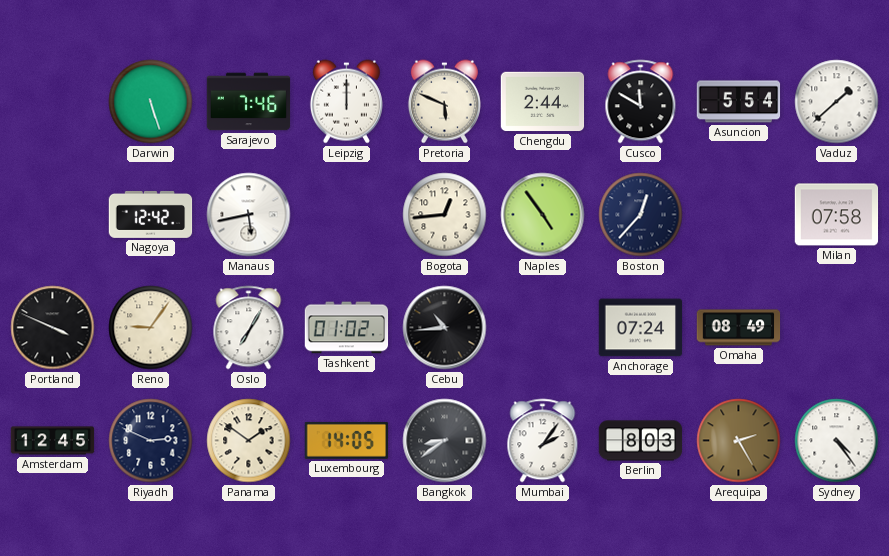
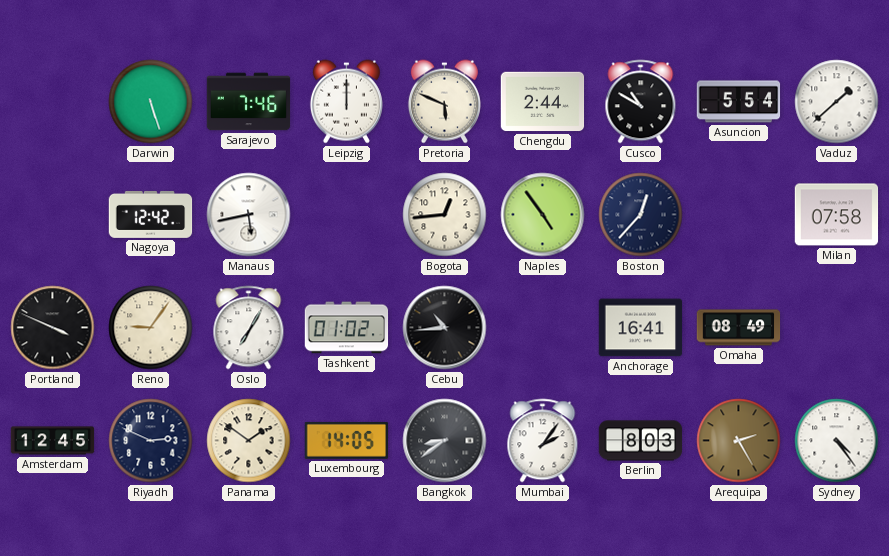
Cusco: 11:50 -> 10:50
Anchorage: 07:24 -> 16:41
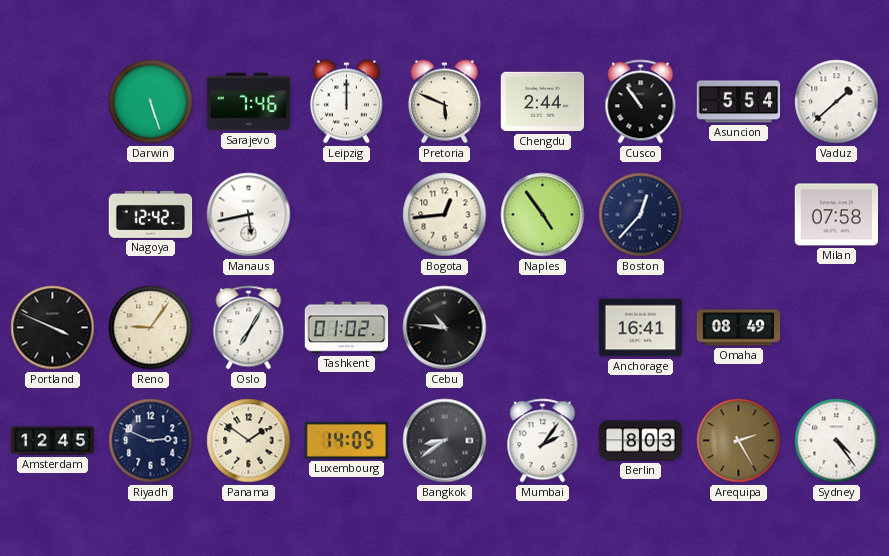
Cusco: 10:50 -> 10:54
Cebu: 10:44 -> 10:46
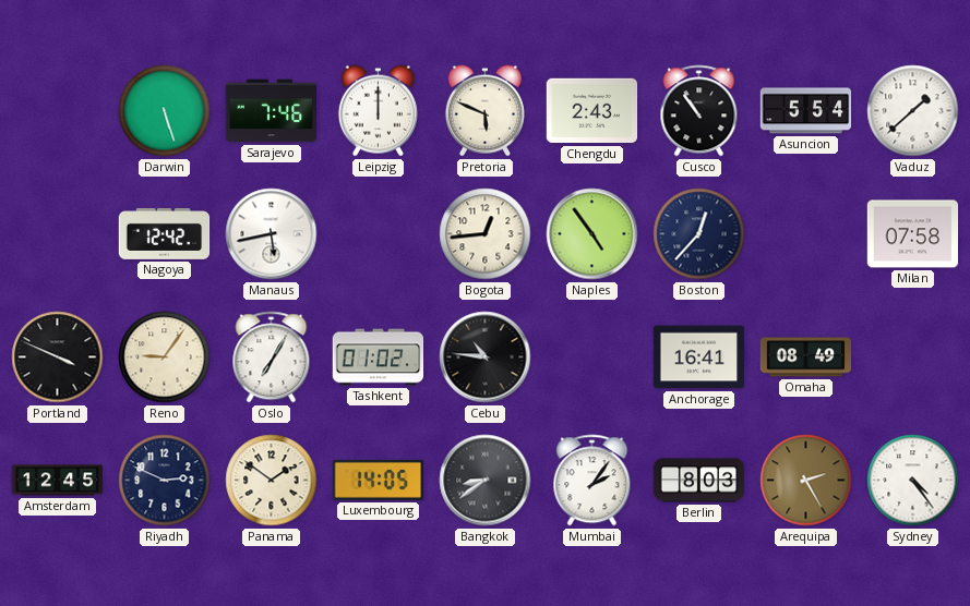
Chengdu: 2:44 -> 2:43
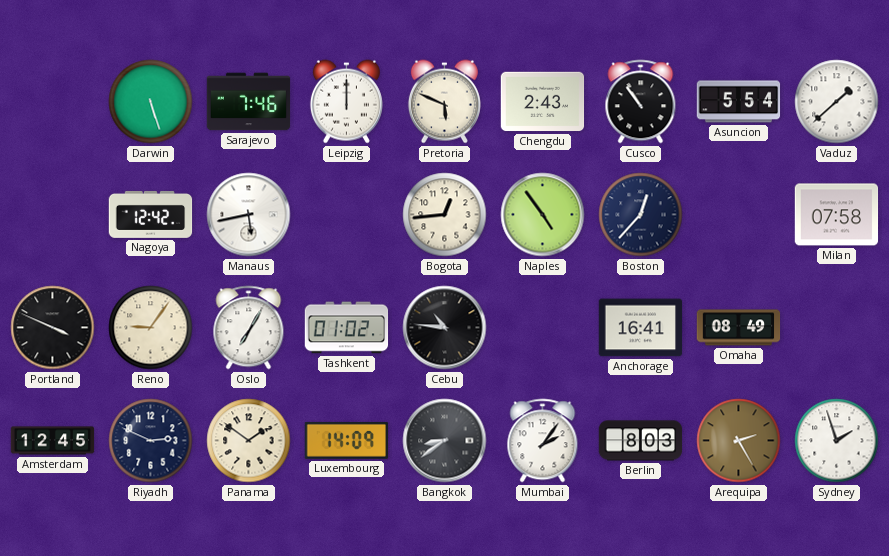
Luxembourg: 14:05 -> 14:09
Sydney: 4:24 -> 1:57
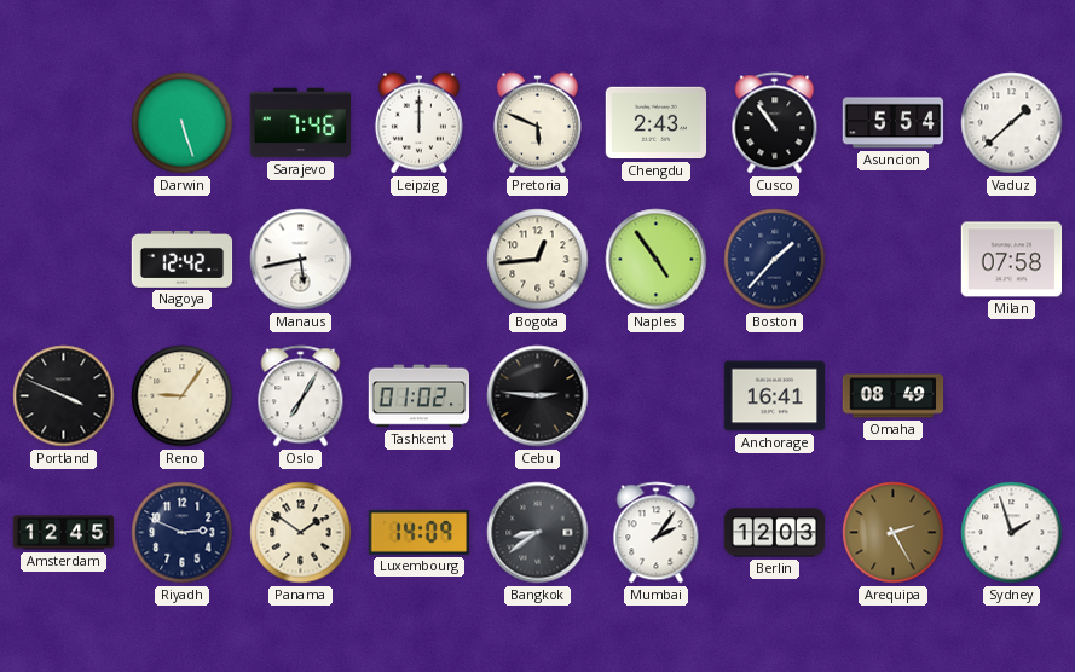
Boston: 12:37 -> 1:37
Cebu: 10:46 -> 2:46
Berlin: 8:03 -> 12:03
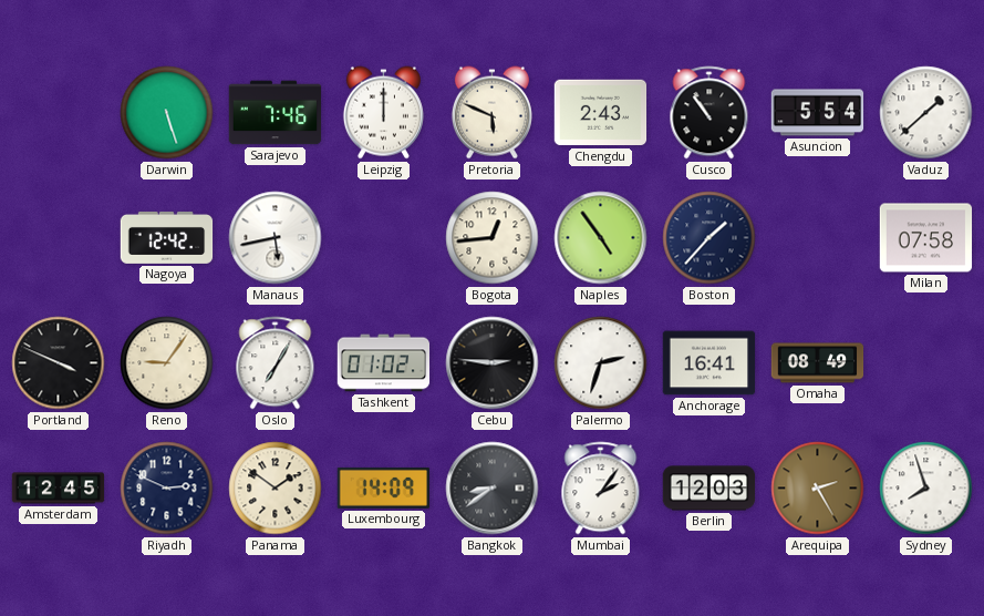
Palermo: none -> 2:33
Sydney: 1:57 -> 7:57
